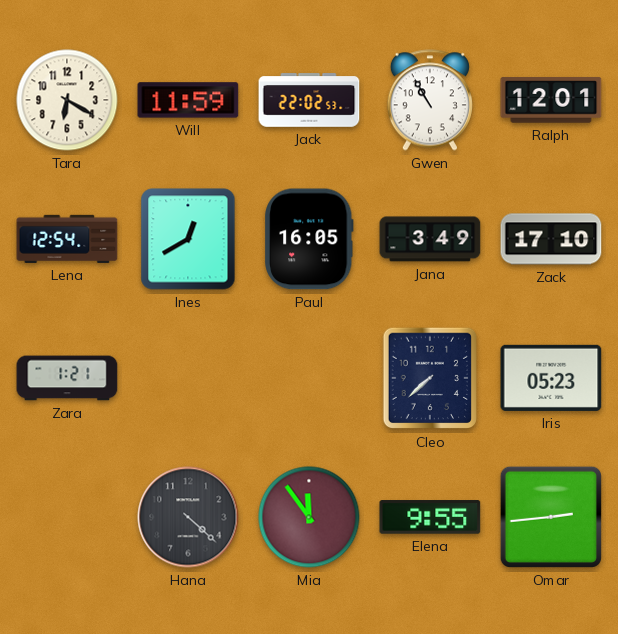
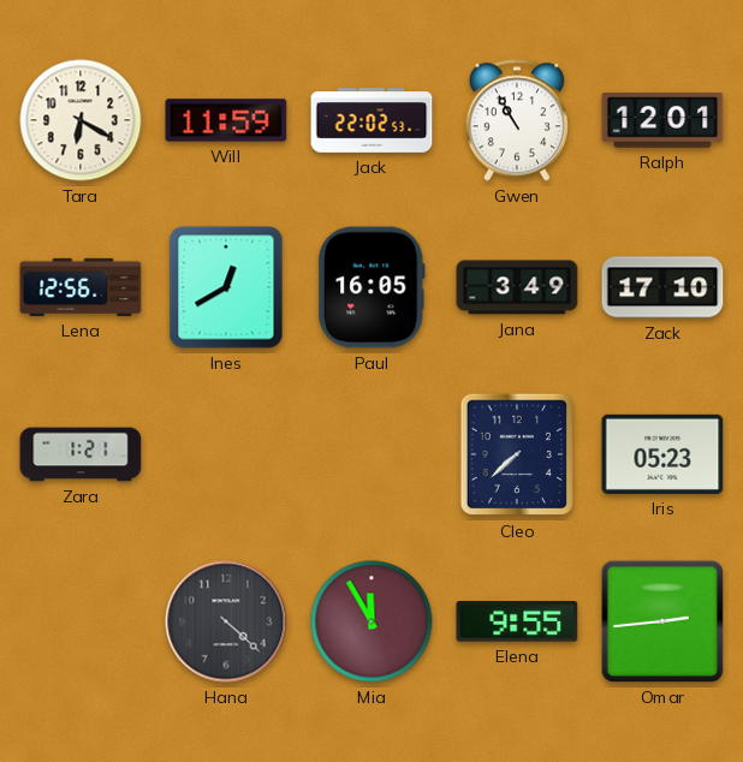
Lena: 12:54 -> 12:56
Mia: 11:54 -> 11:55
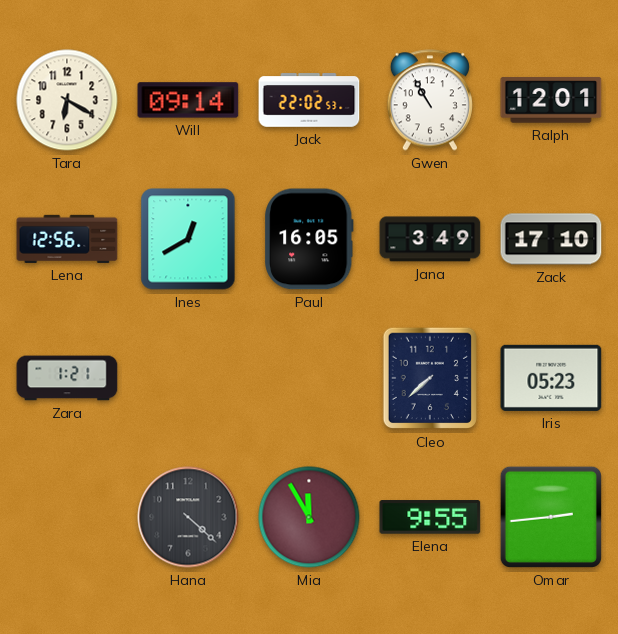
Will: 11:59 -> 09:14
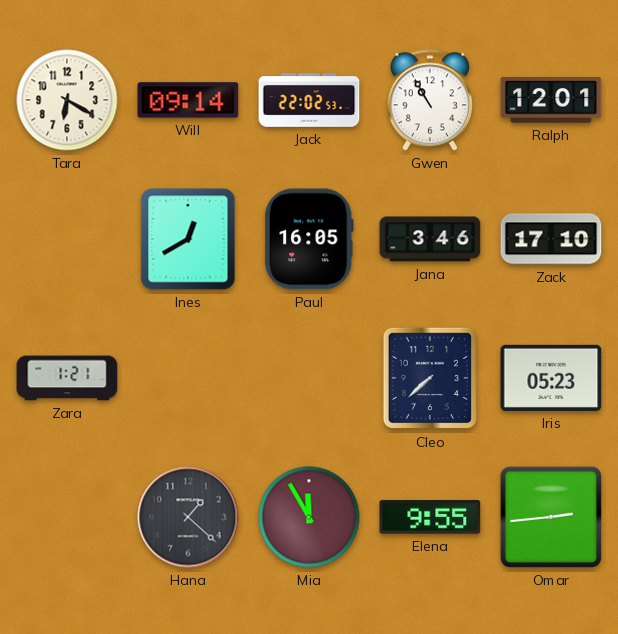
Lena: 12:56 -> none
Jana: 3:49 -> 3:46
Hana: 4:22 -> 1:22
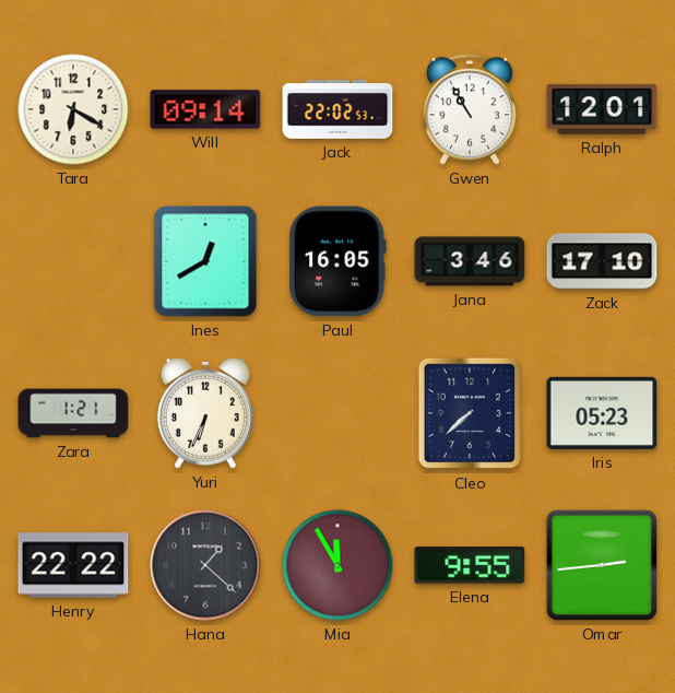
Yuri: none -> 6:34
Henry: none -> 22:22
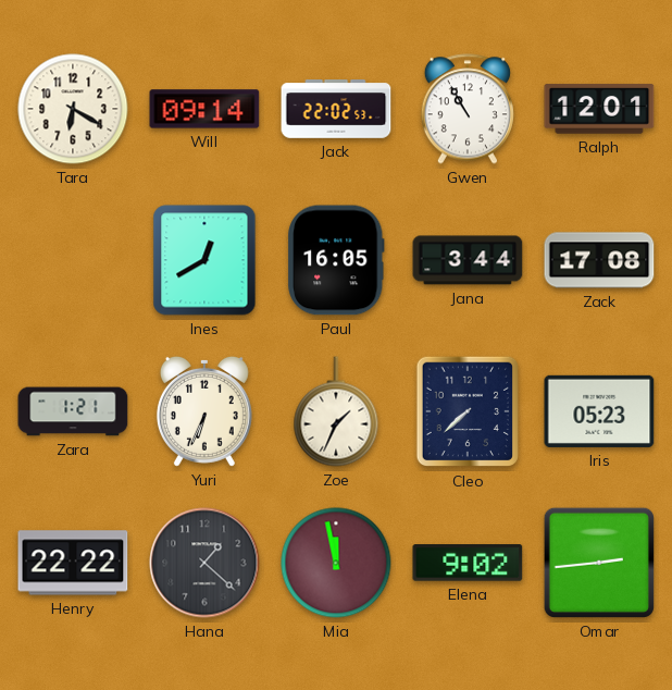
Jana: 3:46 -> 3:44
Zack: 17:10 -> 17:08
Zoe: none -> 1:34
Mia: 11:55 -> 11:58
Elena: 9:55 -> 9:02
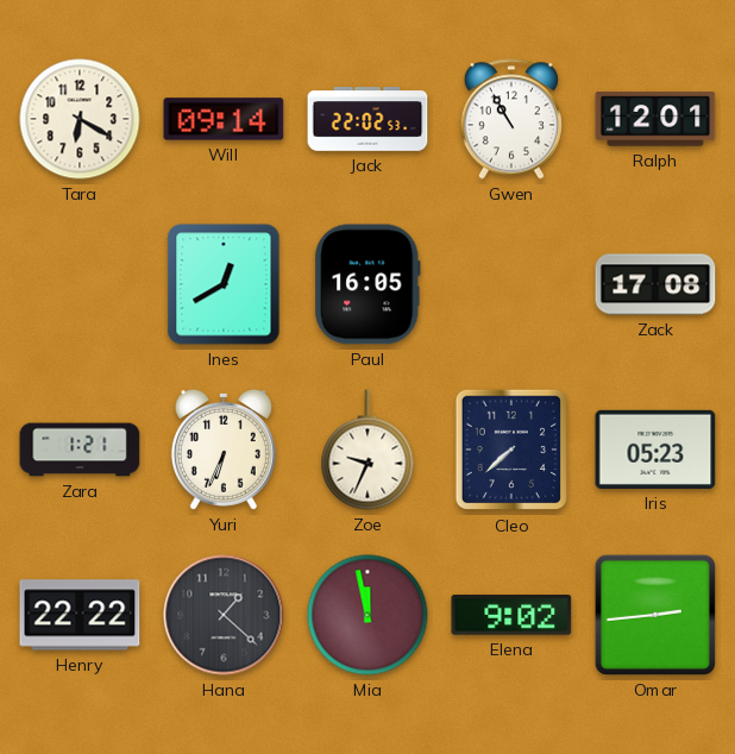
Jana: 3:44 -> none
Zoe: 1:34 -> 9:34
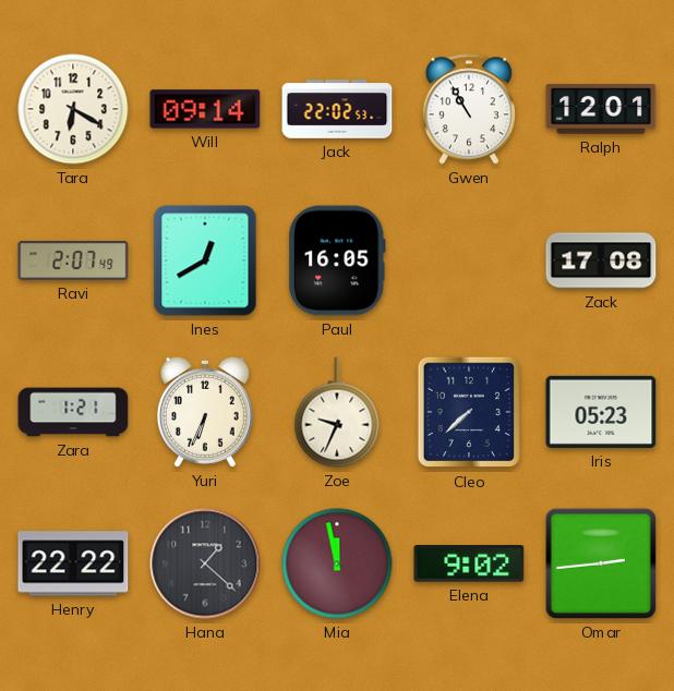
Ravi: none -> 2:07
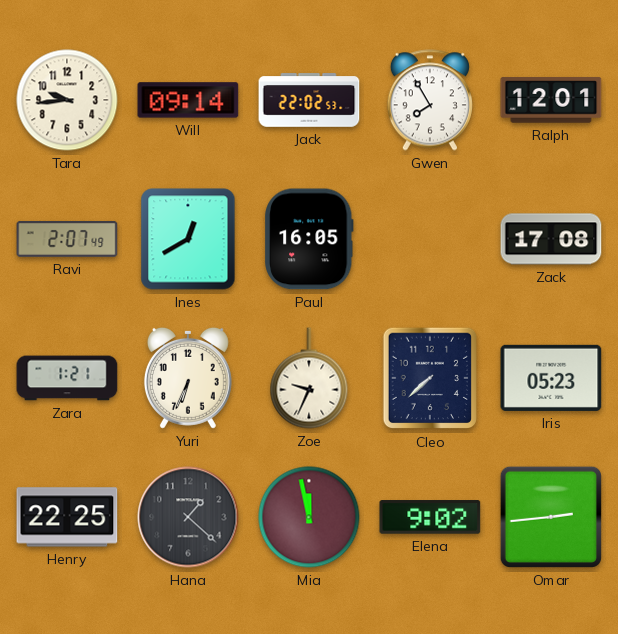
Tara: 6:20 -> 9:44
Gwen: 10:55 -> 7:55
Henry: 22:22 -> 22:25
